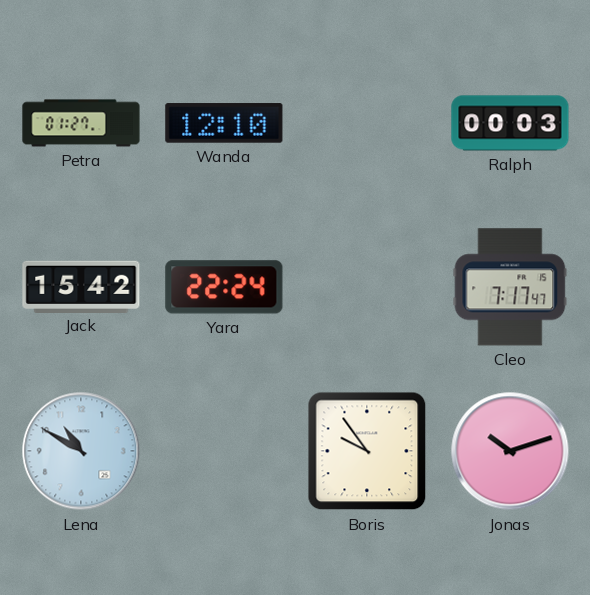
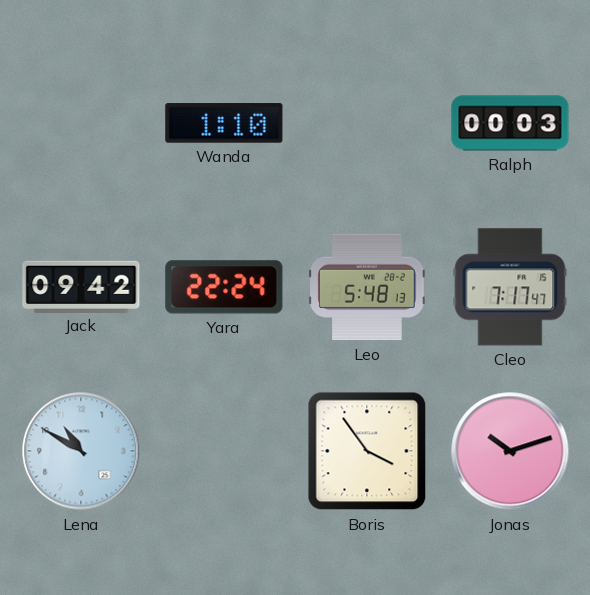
Petra: 01:27 -> none
Wanda: 12:10 -> 1:10
Jack: 15:42 -> 09:42
Leo: none -> 5:48
Boris: 9:54 -> 3:54
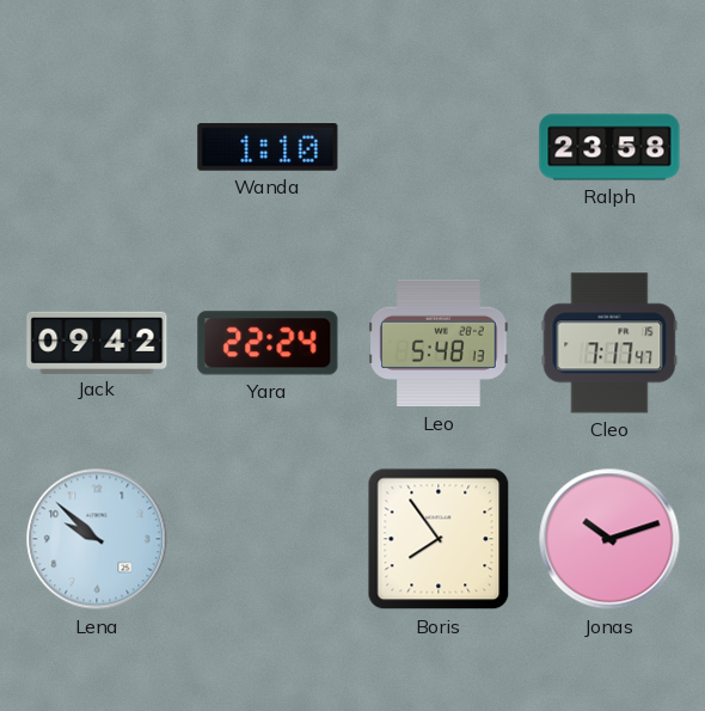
Ralph: 00:03 -> 23:58
Lena: 10:50 -> 9:52
Boris: 3:54 -> 7:54
